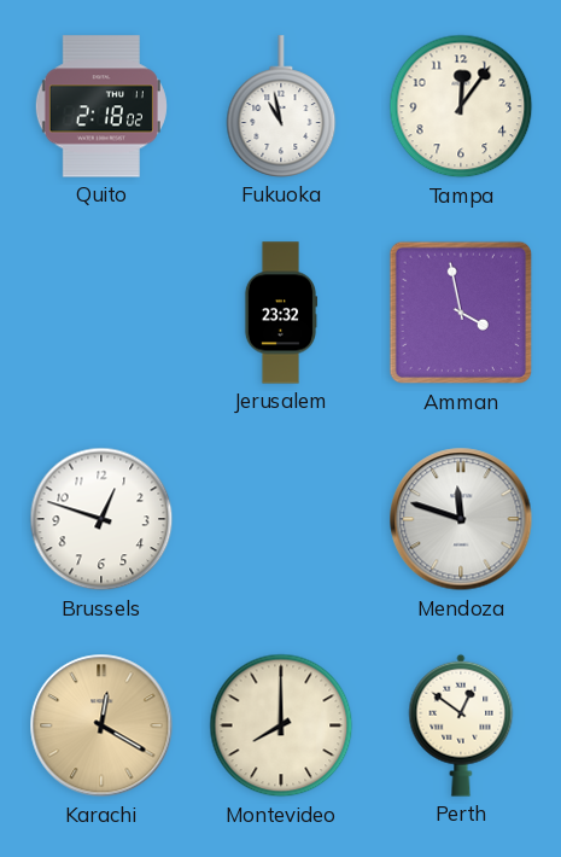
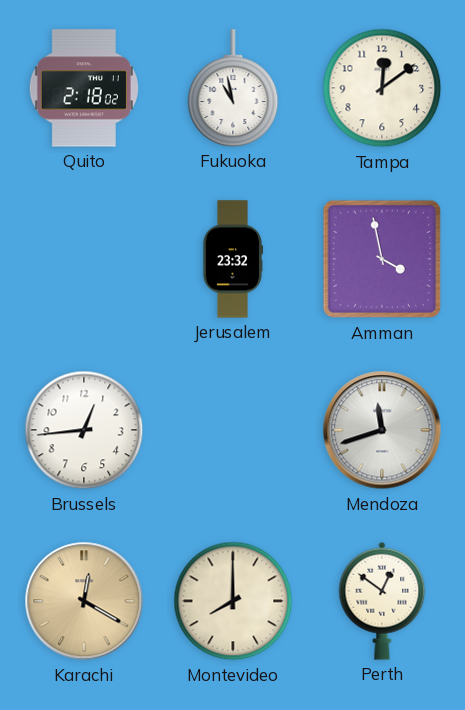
Tampa: 12:06 -> 12:09
Brussels: 12:48 -> 12:44
Mendoza: 11:48 -> 11:42
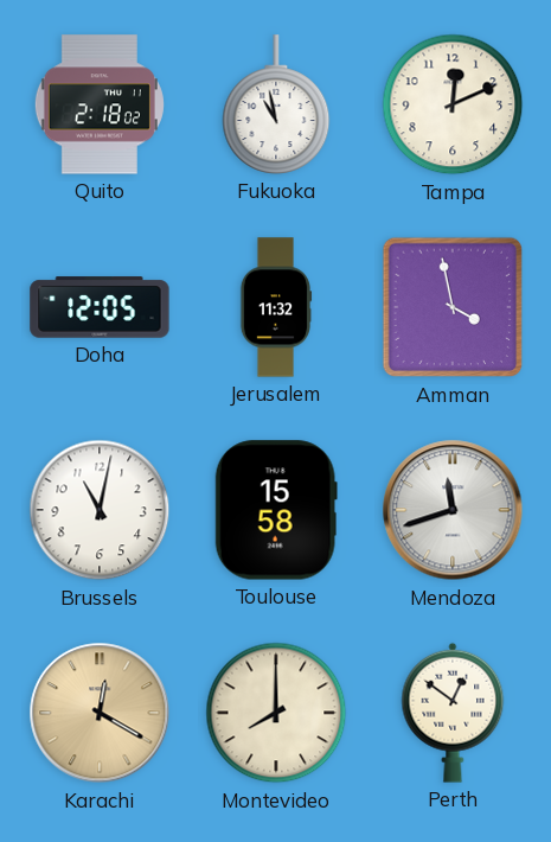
Tampa: 12:09 -> 12:11
Doha: none -> 12:05
Jerusalem: 23:32 -> 11:32
Brussels: 12:44 -> 11:02
Toulouse: none -> 15:58
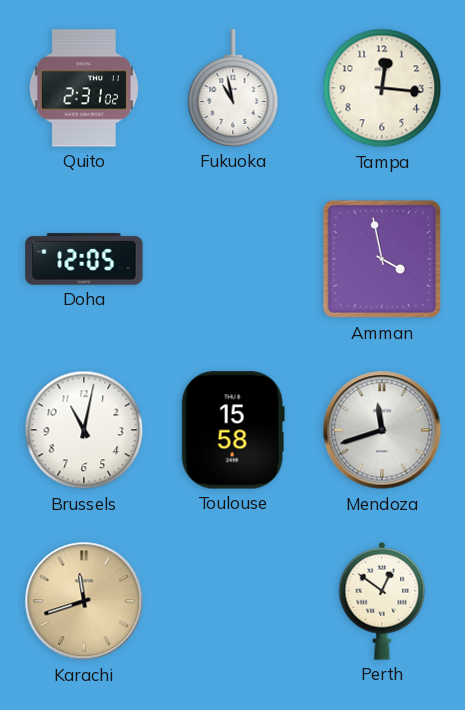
Quito: 2:18 -> 2:31
Tampa: 12:11 -> 12:16
Jerusalem: 11:32 -> none
Karachi: 12:20 -> 11:42
Montevideo: 8:00 -> none
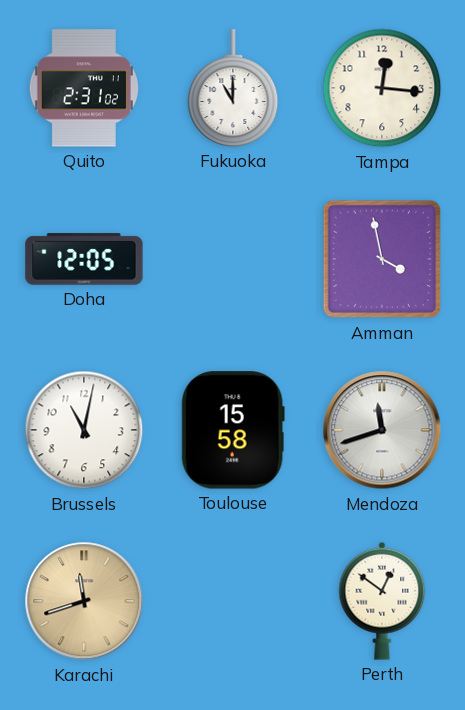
Fukuoka: 10:58 -> 11:00
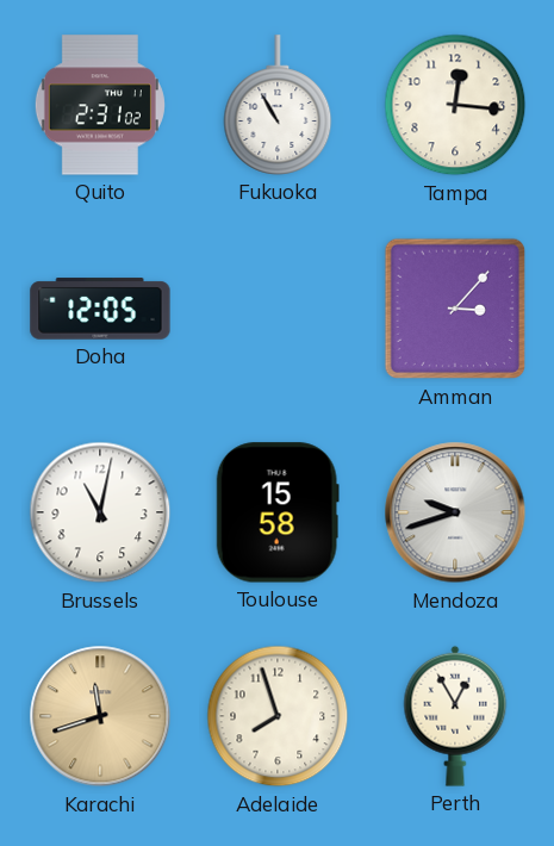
Fukuoka: 11:00 -> 10:55
Amman: 3:58 -> 3:07
Mendoza: 11:42 -> 9:42
Adelaide: none -> 7:57
Perth: 12:51 -> 12:55
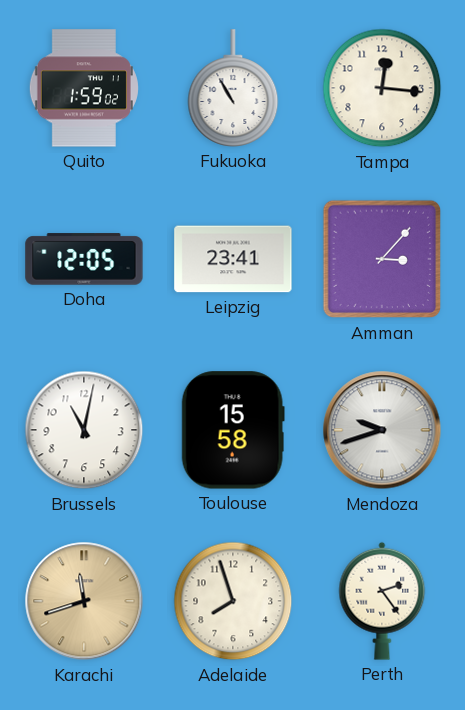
Quito: 2:31 -> 1:59
Leipzig: none -> 23:41
Perth: 12:55 -> 2:24
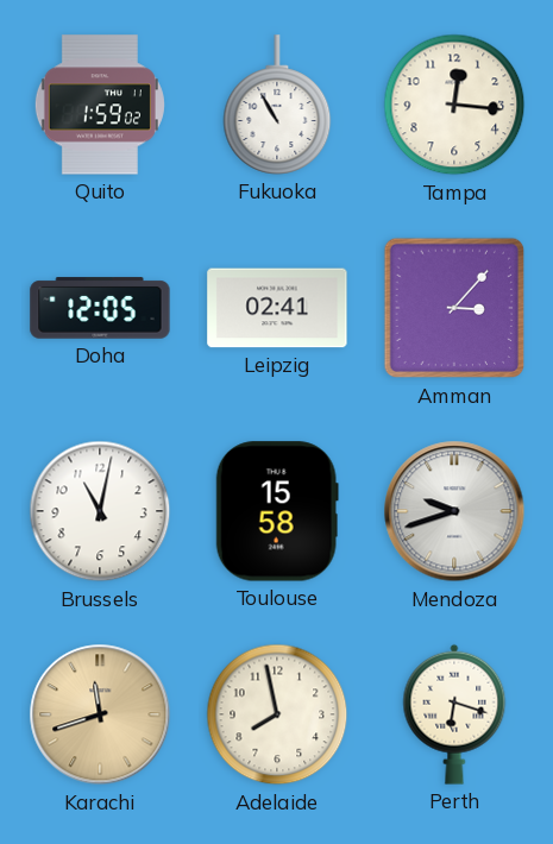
Leipzig: 23:41 -> 02:41
Adelaide: 7:57 -> 7:58
Perth: 2:24 -> 6:18
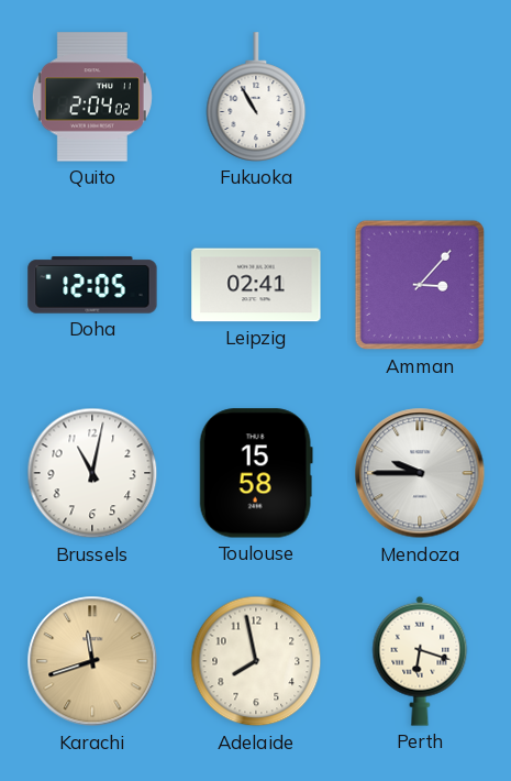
Quito: 1:59 -> 2:04
Tampa: 12:16 -> none
Mendoza: 9:42 -> 9:45
